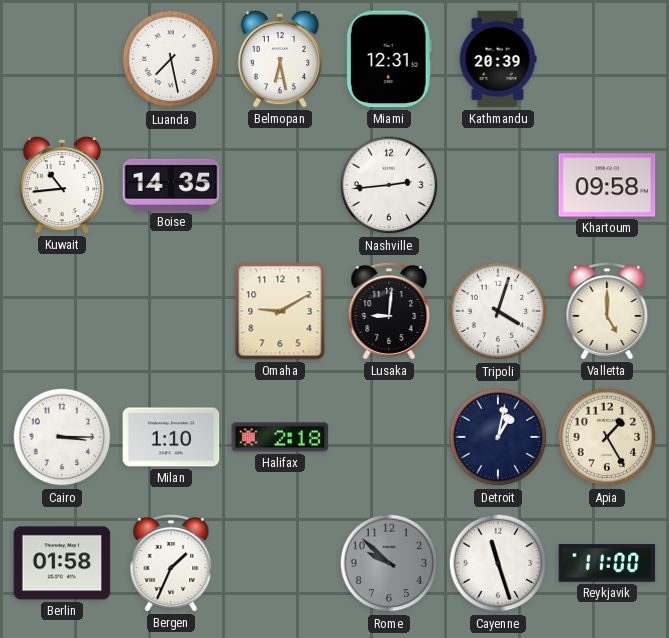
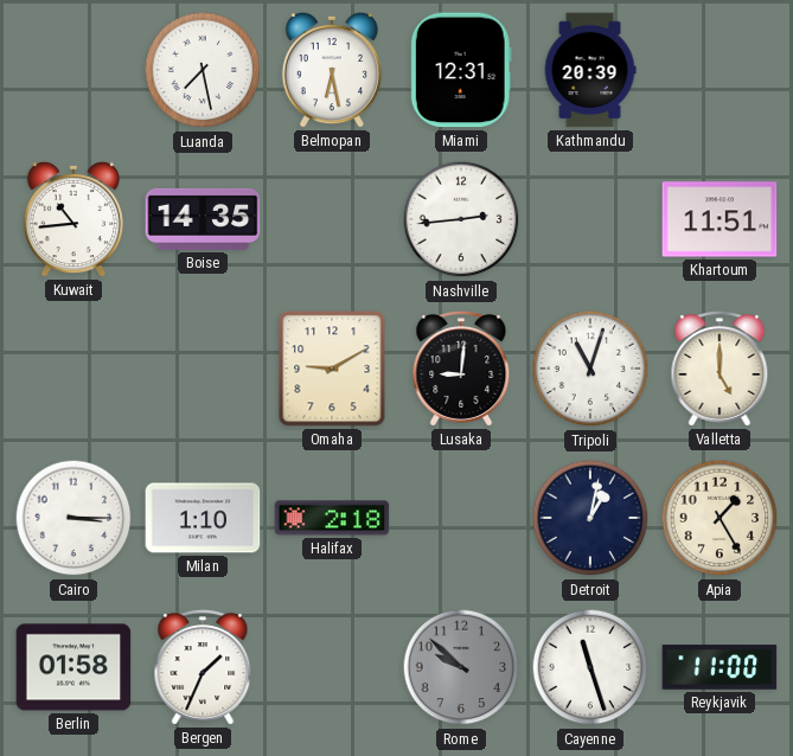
Khartoum: 09:58 -> 11:51
Tripoli: 4:03 -> 11:03
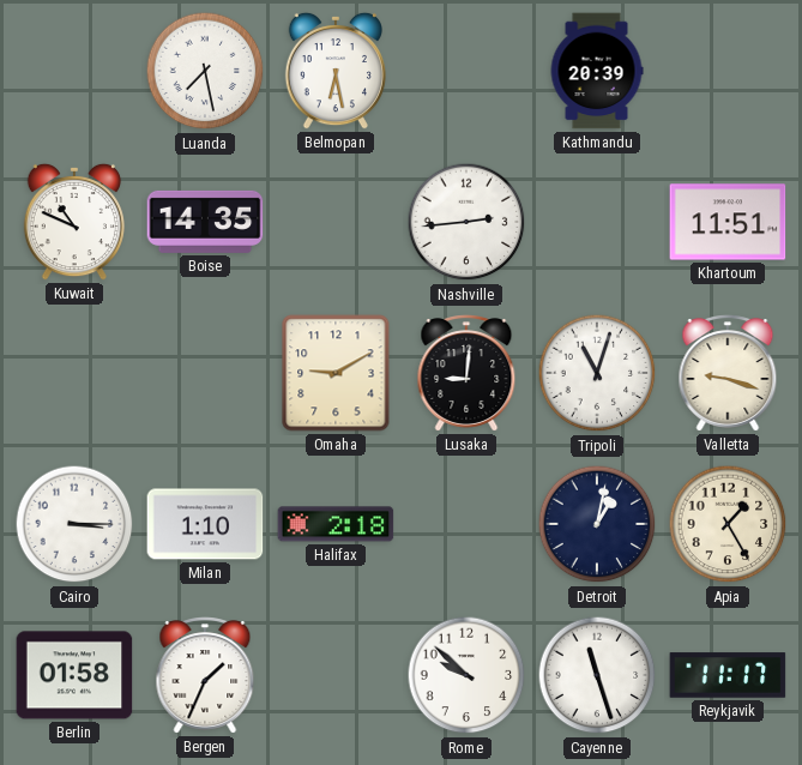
Miami: 12:31 -> none
Kuwait: 10:44 -> 10:49
Valletta: 5:00 -> 9:18
Rome dial: grey -> white
Reykjavik: 11:00 -> 11:17
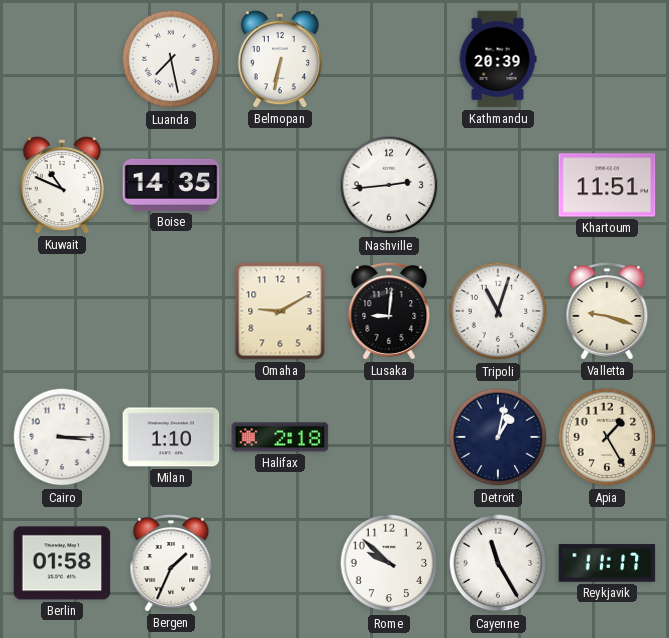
Belmopan: 6:28 -> 6:32
Cayenne: 11:27 -> 11:25
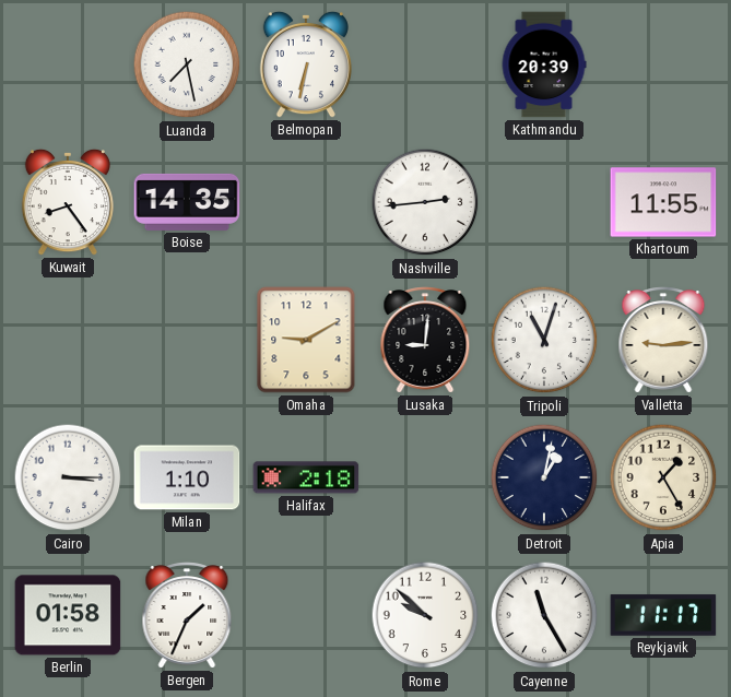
Kuwait: 10:49 -> 8:24
Khartoum: 11:51 -> 11:55
Valletta: 9:18 -> 9:14
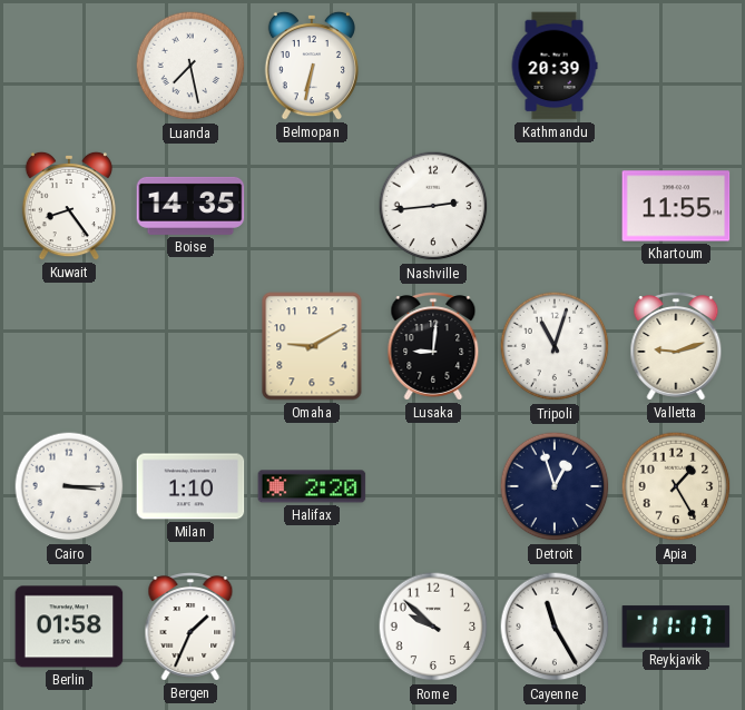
Valletta: 9:14 -> 9:12
Halifax: 2:18 -> 2:20
Detroit: 1:02 -> 12:57
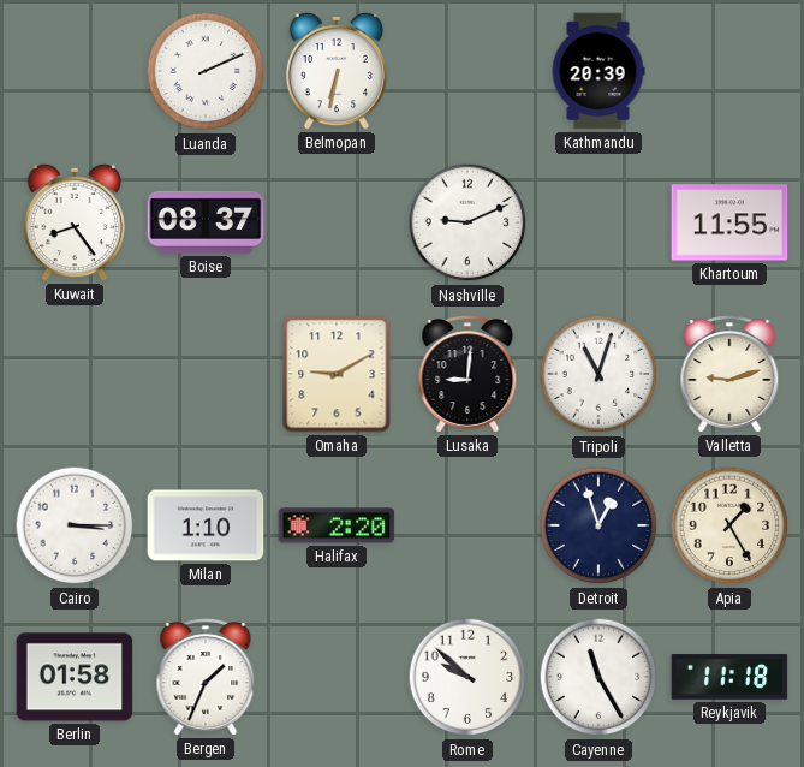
Luanda: 7:28 -> 2:11
Boise: 14:35 -> 08:37
Nashville: 2:44 -> 9:11
Reykjavik: 11:17 -> 11:18
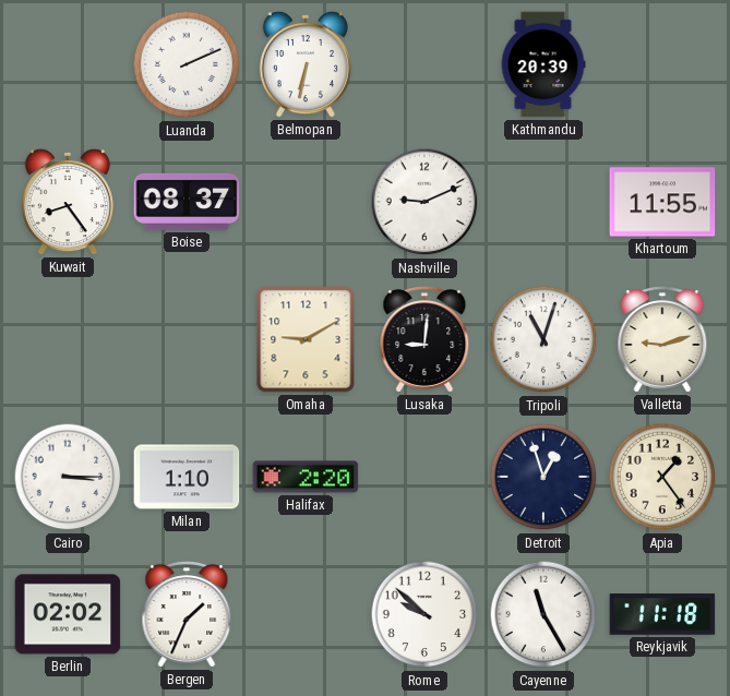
Apia: 1:25 -> 1:24
Berlin: 01:58 -> 02:02
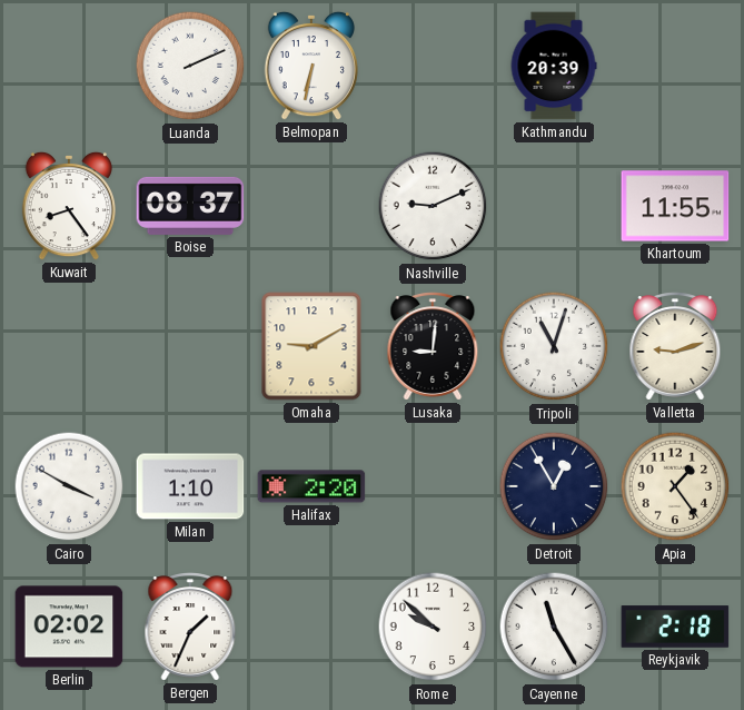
Cairo: 3:15 -> 3:50
Detroit: 12:57 -> 12:55
Reykjavik: 11:18 -> 2:18
